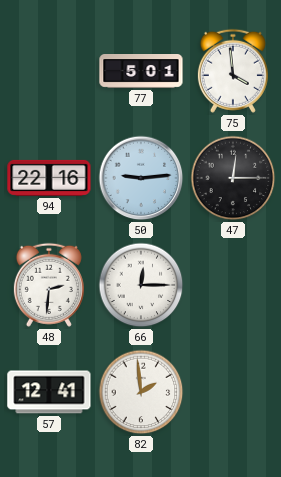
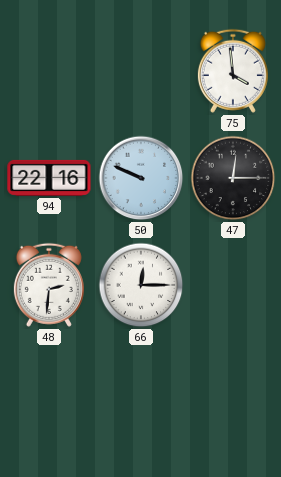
77: 5:01 -> none
50: 9:14 -> 9:49
57: 12:41 -> none
82: 1:59 -> none
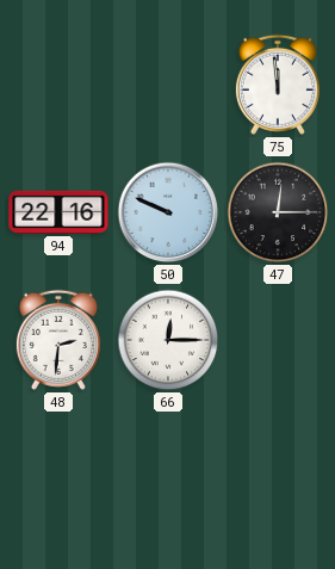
75: 3:59 -> 11:59
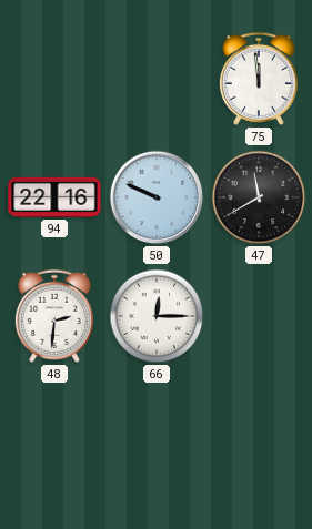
47: 12:15 -> 11:40
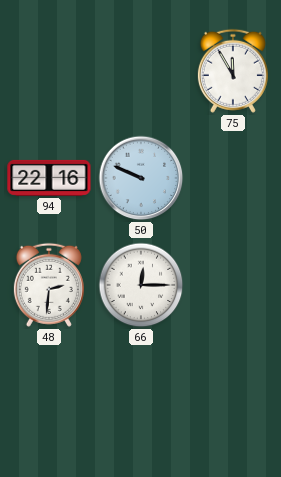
75: 11:59 -> 11:55
47: 11:40 -> none
